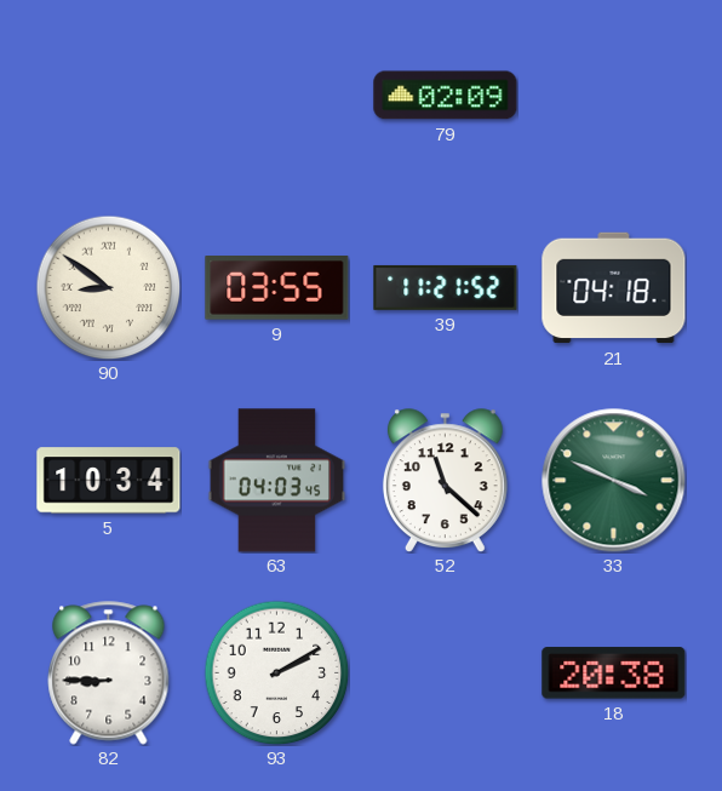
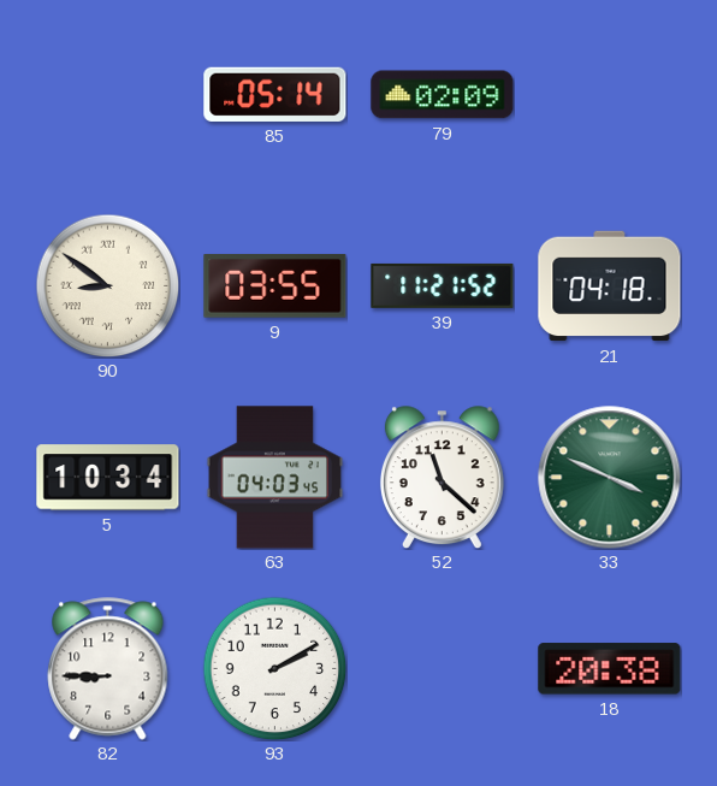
85: none -> 05:14
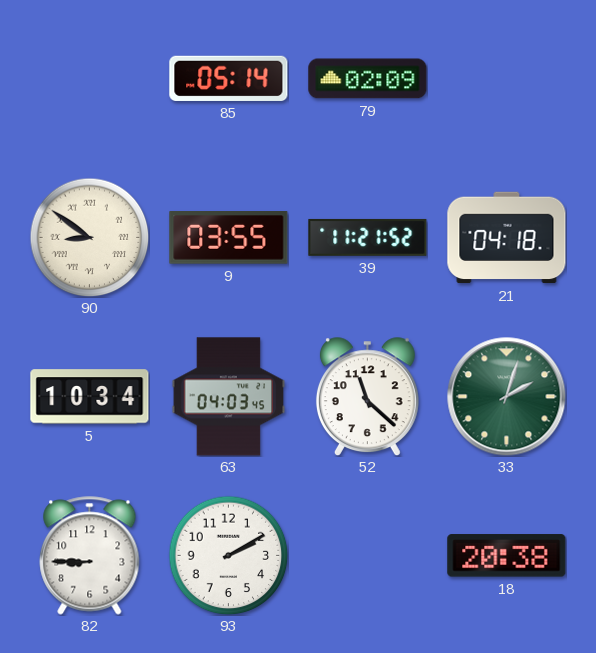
33: 3:49 -> 2:03
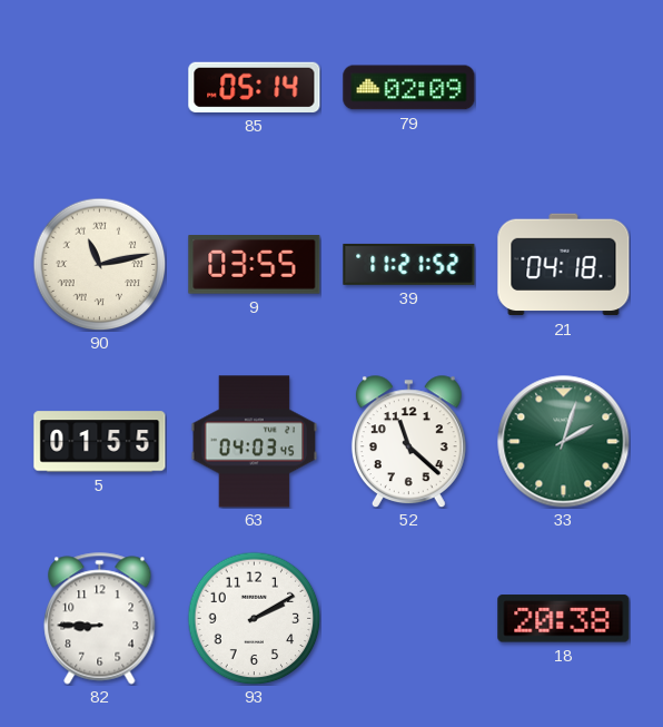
90: 8:51 -> 11:13
5: 10:34 -> 01:55
